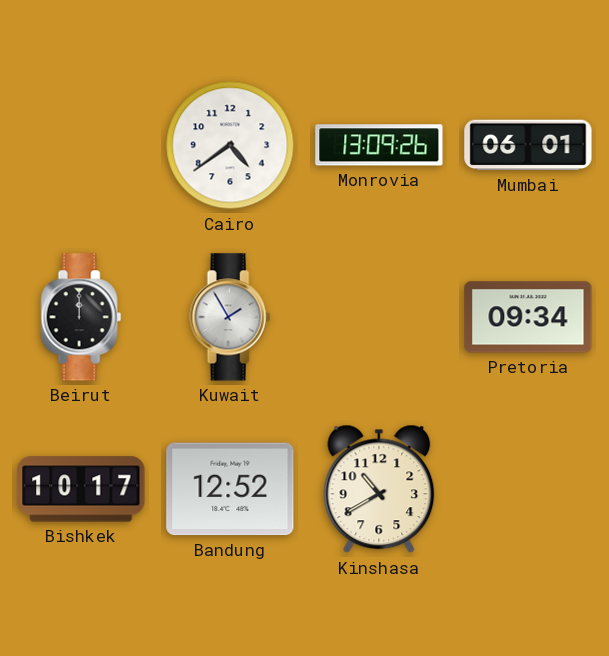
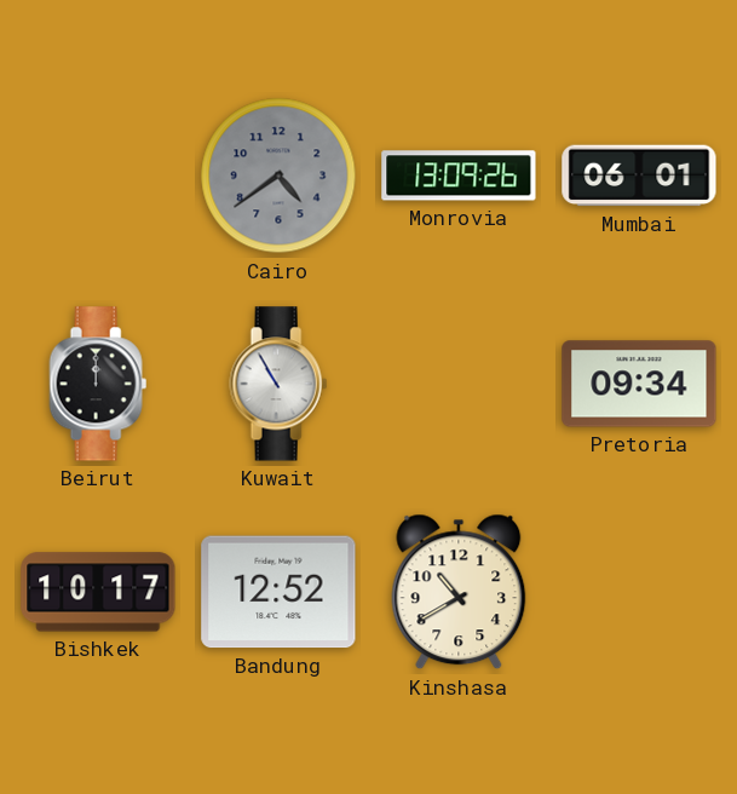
Cairo dial: white -> grey
Kuwait: 1:55 -> 10:55
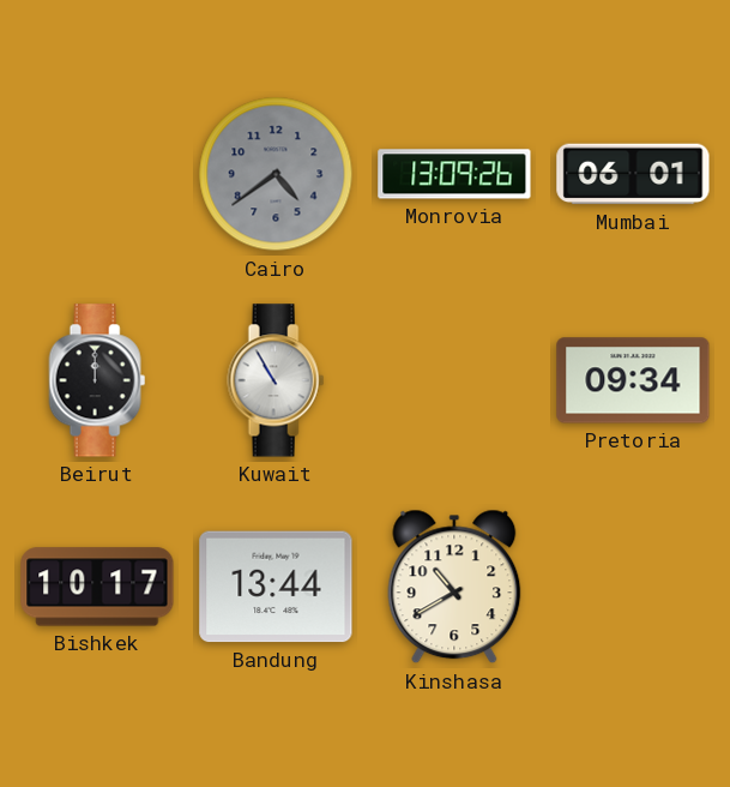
Bandung: 12:52 -> 13:44
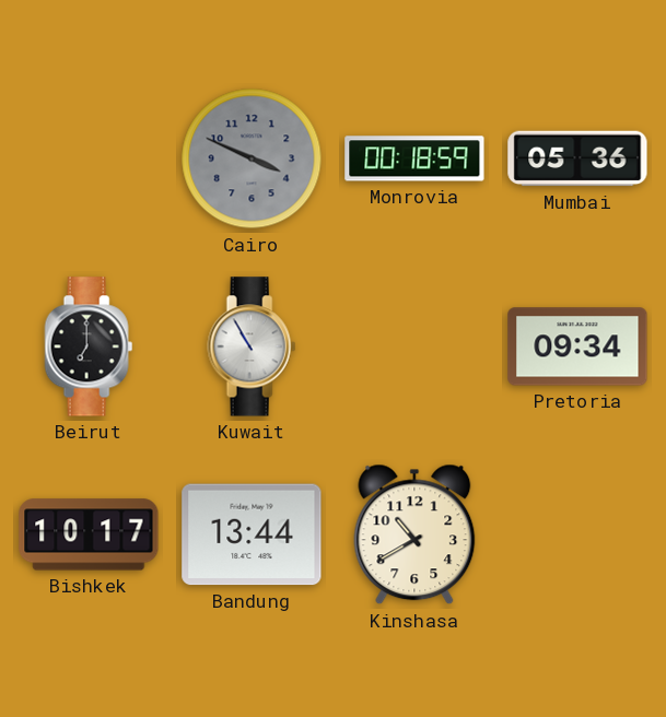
Cairo: 4:39 -> 3:49
Monrovia: 13:09 -> 00:18
Mumbai: 06:01 -> 05:36
Beirut: 12:00 -> 7:00
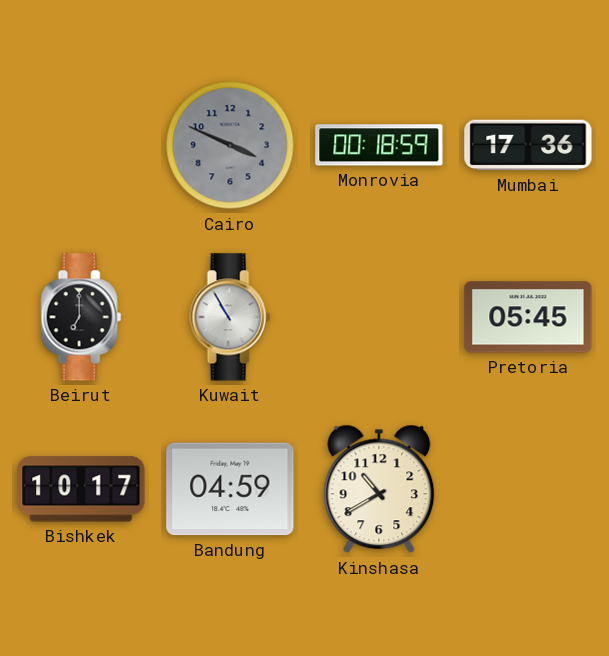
Mumbai: 05:36 -> 17:36
Pretoria: 09:34 -> 05:45
Bandung: 13:44 -> 04:59
